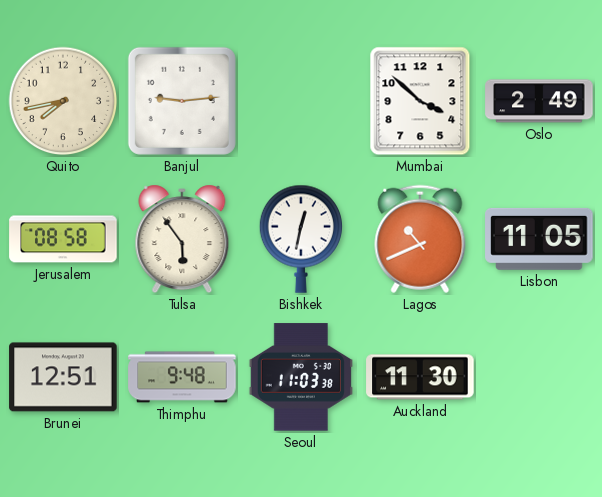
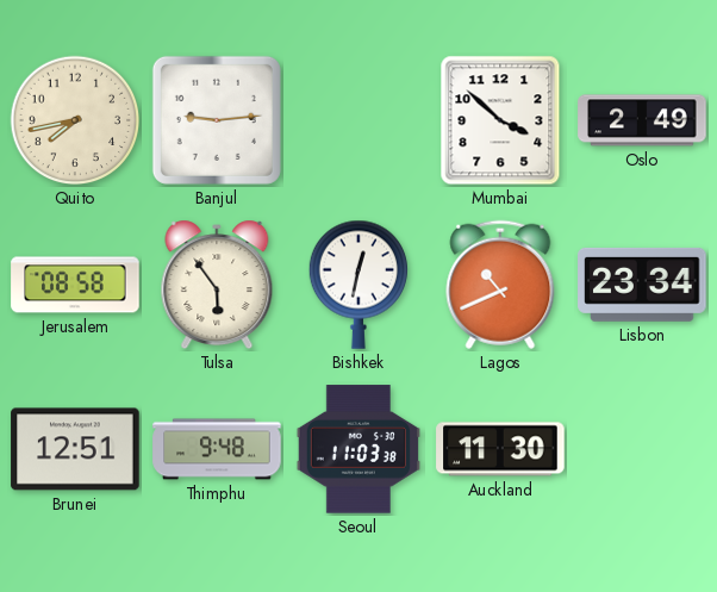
Lisbon: 11:05 -> 23:34
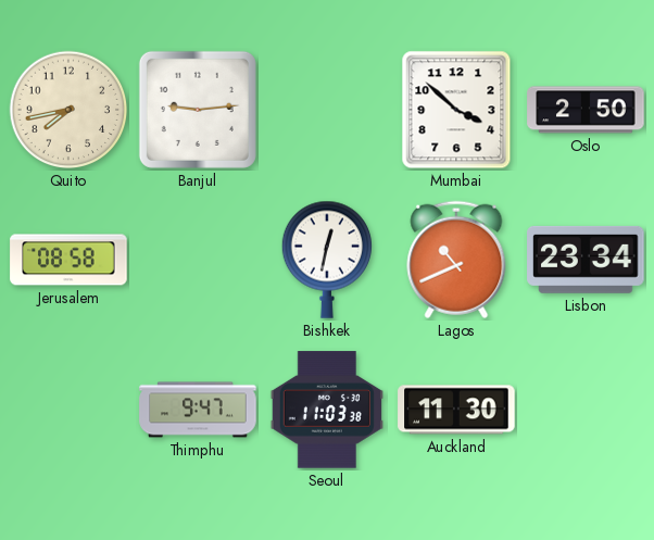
Oslo: 2:49 -> 2:50
Tulsa: 5:54 -> none
Brunei: 12:51 -> none
Thimphu: 9:48 -> 9:47
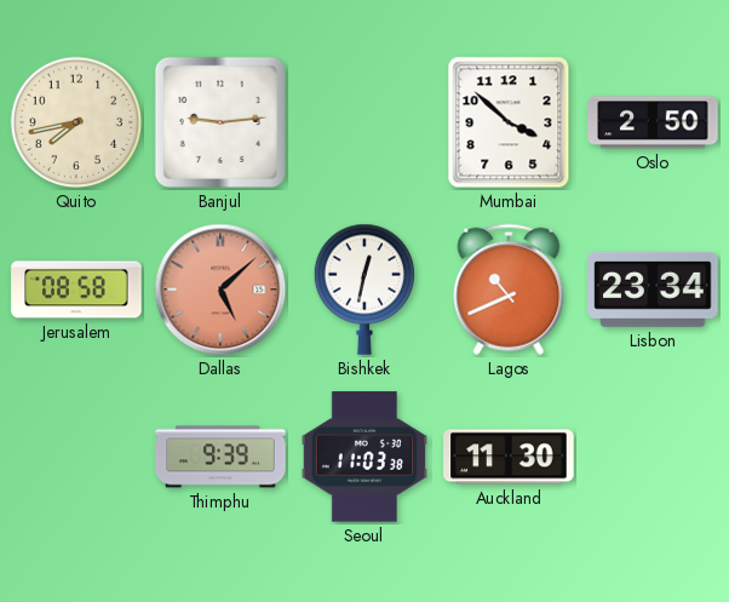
Dallas: none -> 5:08
Thimphu: 9:47 -> 9:39
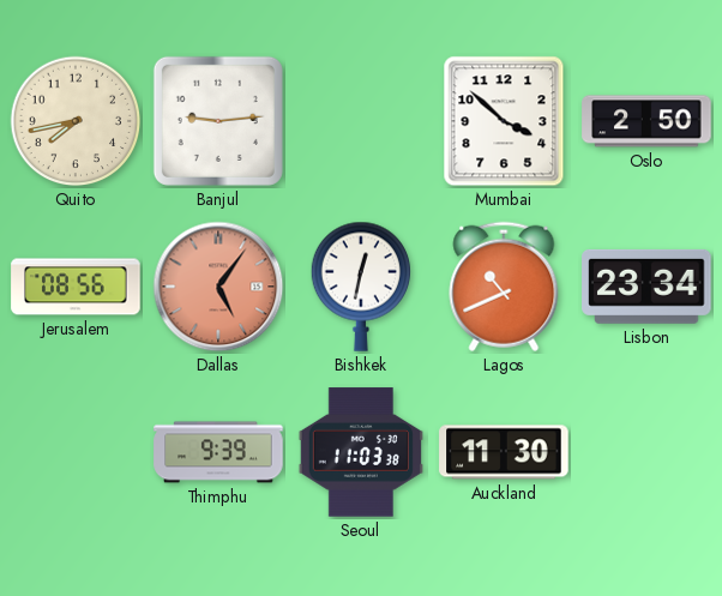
Jerusalem: 08:58 -> 08:56
Dallas: 5:08 -> 5:06
